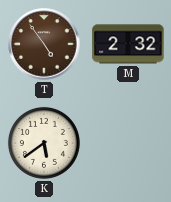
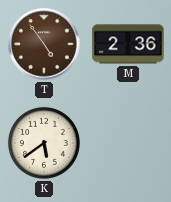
M: 2:32 -> 2:36
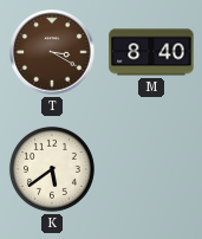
T: 4:54 -> 3:20
M: 2:36 -> 8:40
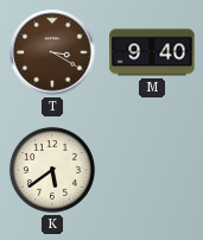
M: 8:40 -> 9:40
